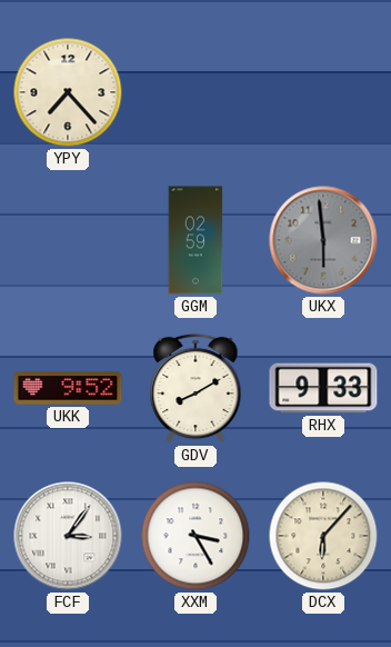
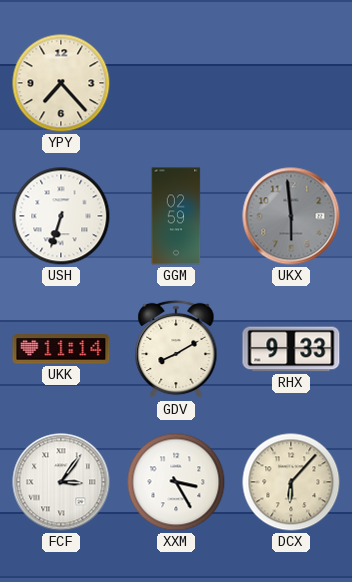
USH: none -> 6:33
UKK: 9:52 -> 11:14
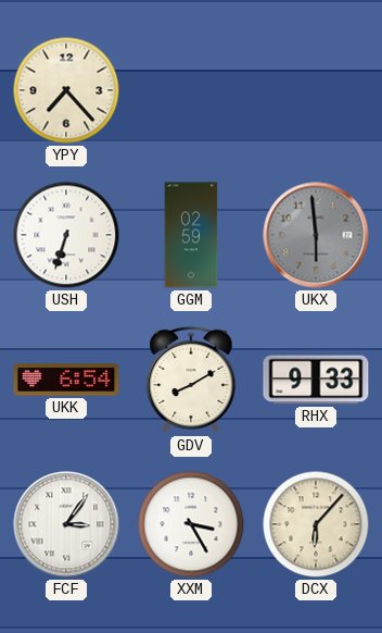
UKK: 11:14 -> 6:54
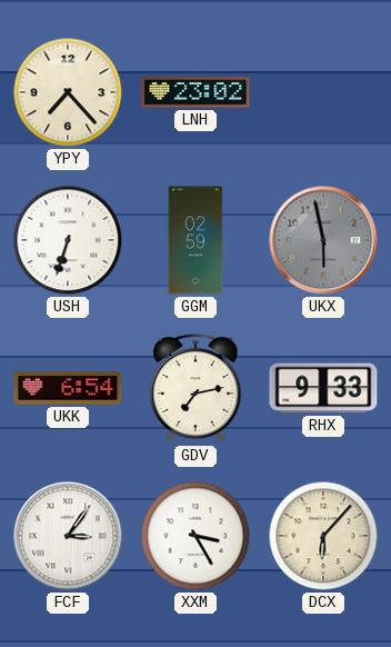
LNH: none -> 23:02
UKX: 5:59 -> 5:58
GDV: 8:10 -> 7:13
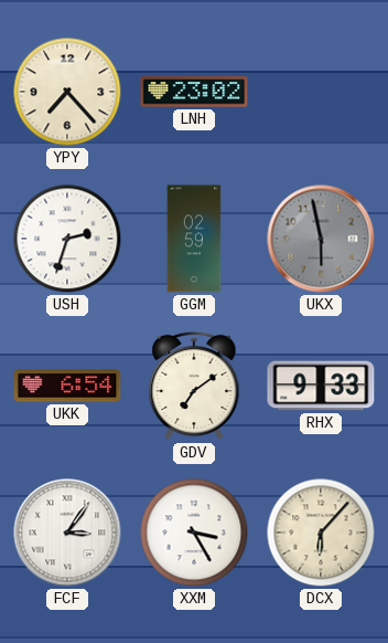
USH: 6:33 -> 2:33
GDV: 7:13 -> 7:09
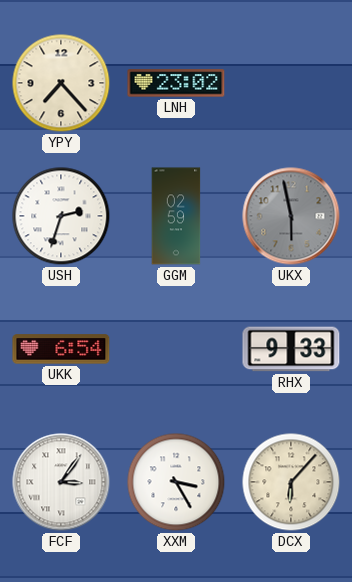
GDV: 7:09 -> none
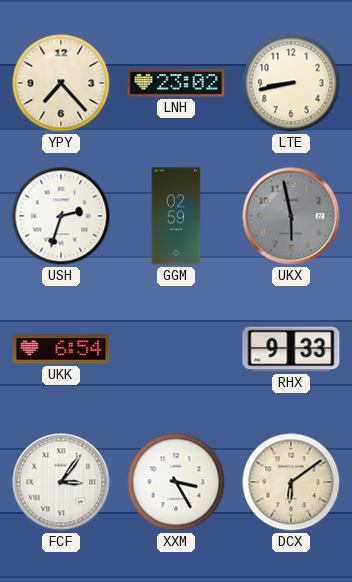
LTE: none -> 8:43
DCX: 6:07 -> 6:09
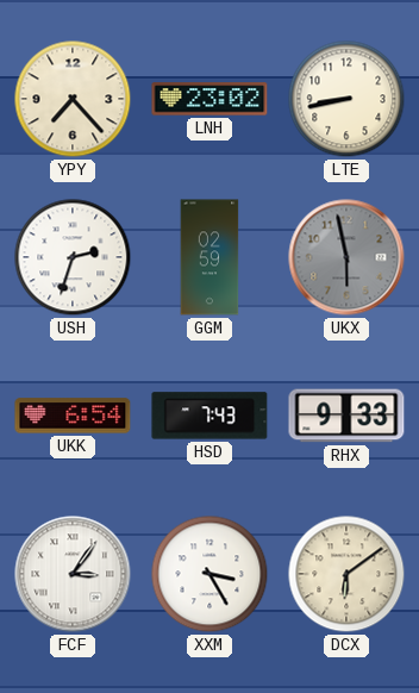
HSD: none -> 7:43
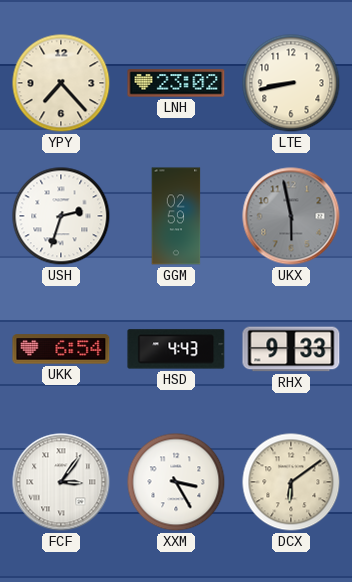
HSD: 7:43 -> 4:43
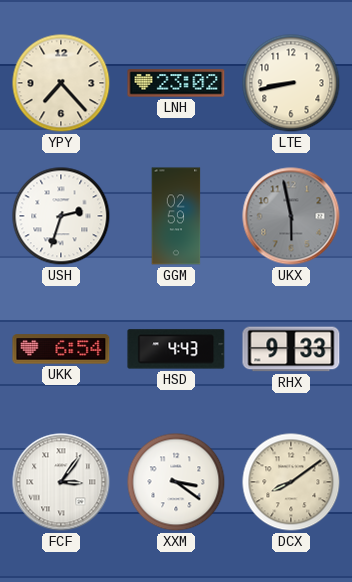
XXM: 3:25 -> 3:21
DCX: 6:09 -> 8:09
